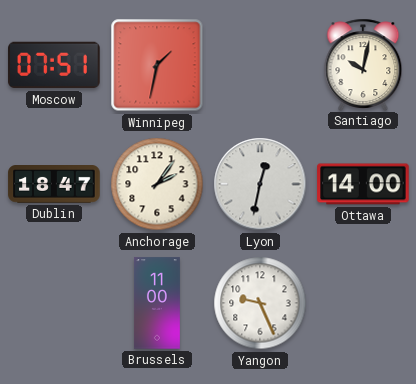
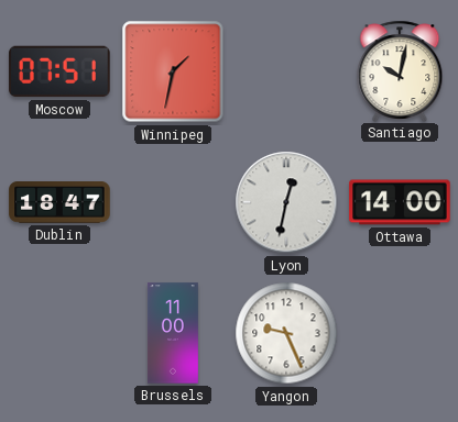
Anchorage: 2:06 -> none
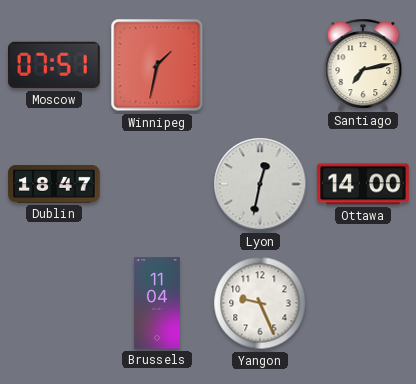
Santiago: 10:02 -> 7:13
Brussels: 11:00 -> 11:04
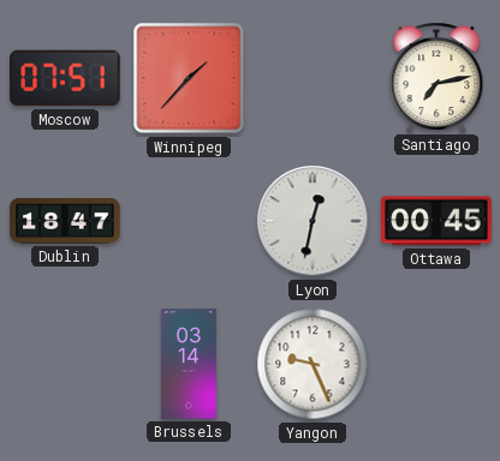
Winnipeg: 1:32 -> 1:37
Ottawa: 14:00 -> 00:45
Brussels: 11:04 -> 03:14
